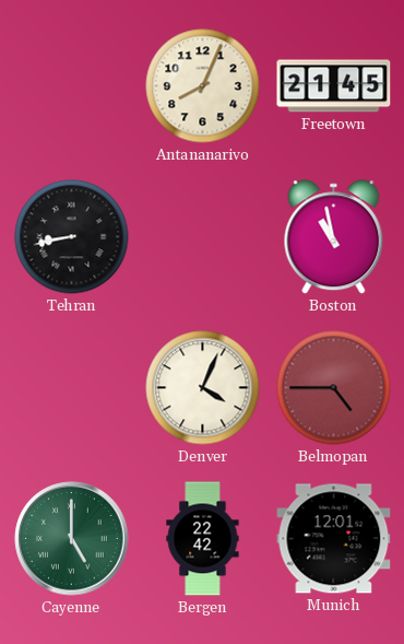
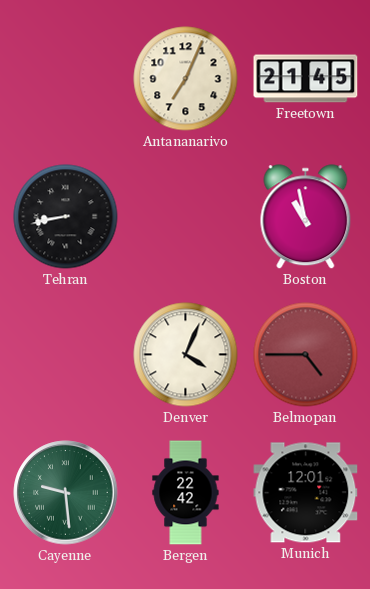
Antananarivo: 8:04 -> 7:04
Cayenne: 5:00 -> 9:29
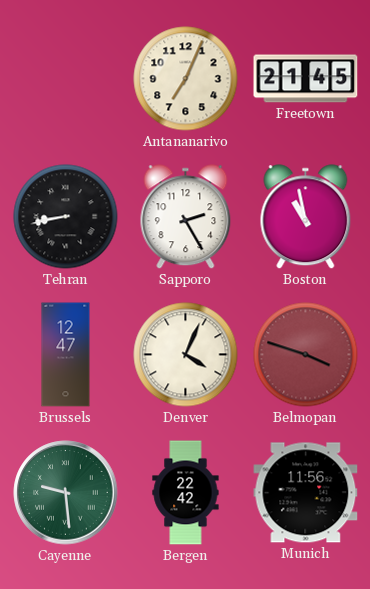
Sapporo: none -> 2:25
Brussels: none -> 12:47
Belmopan: 4:45 -> 3:48
Munich: 12:01 -> 11:56
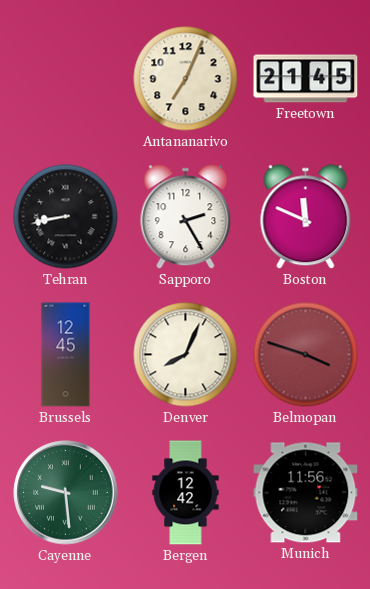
Boston: 10:58 -> 11:49
Brussels: 12:47 -> 12:45
Denver: 4:04 -> 8:04
Bergen: 22:42 -> 12:42
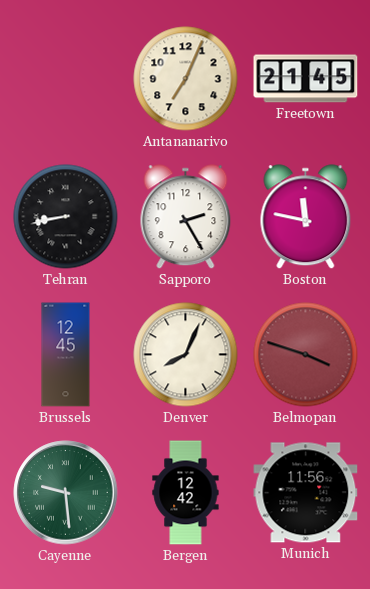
Boston: 11:49 -> 11:47
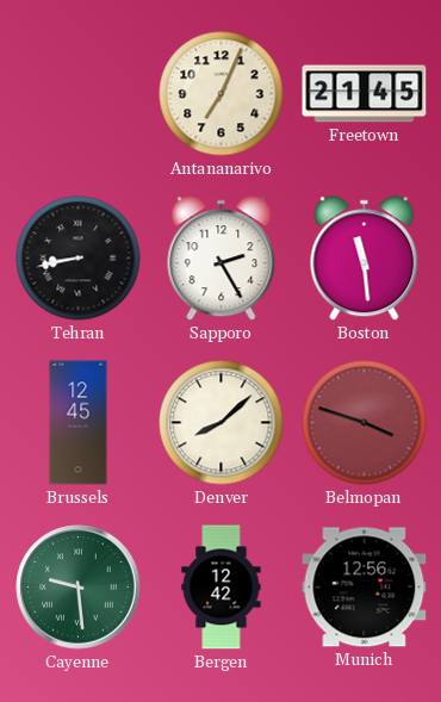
Boston: 11:47 -> 11:29
Denver: 8:04 -> 8:08
Munich: 11:56 -> 12:56
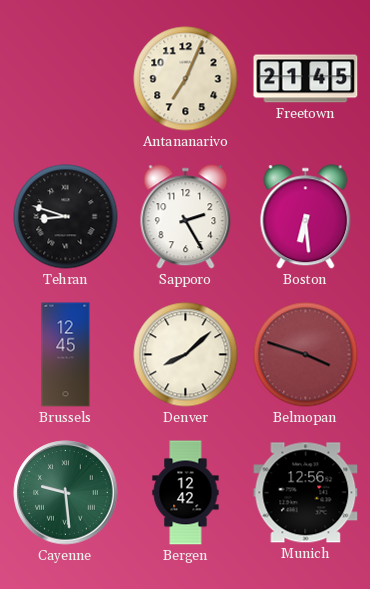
Tehran: 8:43 -> 8:48
Boston: 11:29 -> 6:29
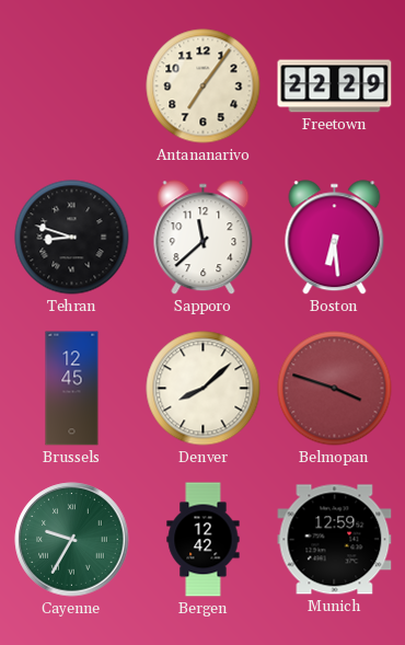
Antananarivo: 7:04 -> 7:06
Freetown: 21:45 -> 22:29
Sapporo: 2:25 -> 11:38
Cayenne: 9:29 -> 9:35
Munich: 12:56 -> 12:59
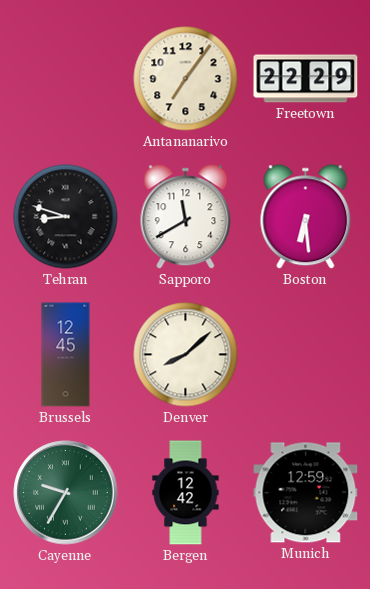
Sapporo: 11:38 -> 11:40
Belmopan: 3:48 -> none
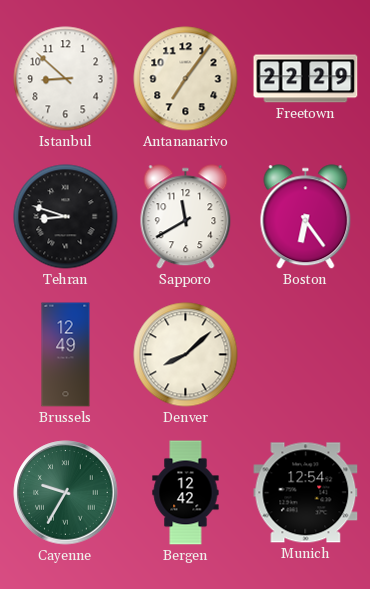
Istanbul: none -> 8:52
Boston: 6:29 -> 6:24
Brussels: 12:45 -> 12:49
Munich: 12:59 -> 12:54
